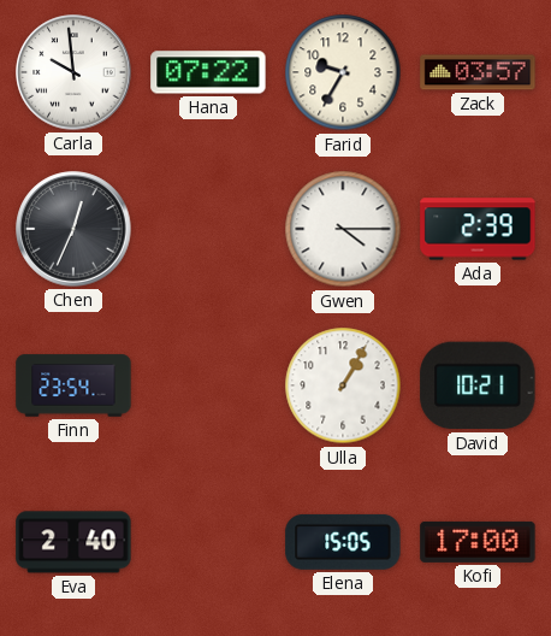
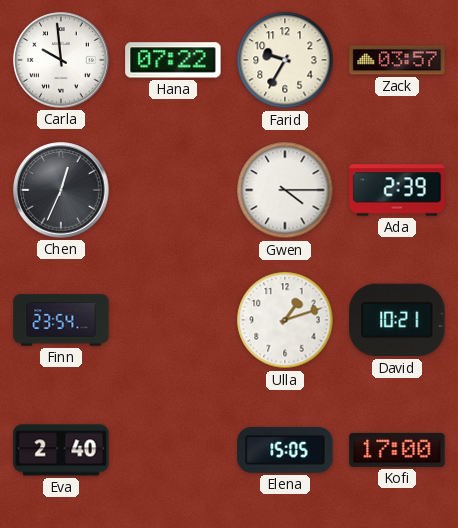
Ulla: 1:05 -> 1:12
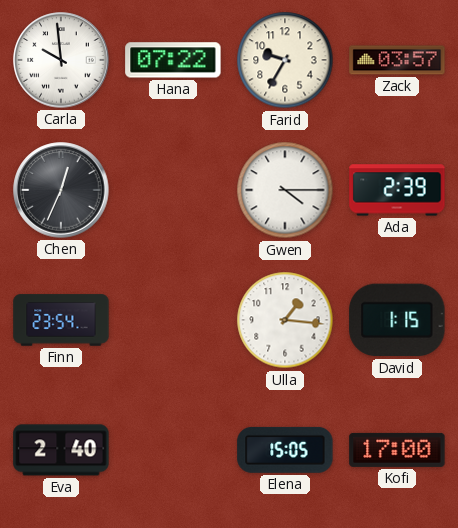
Ulla: 1:12 -> 1:16
David: 10:21 -> 1:15
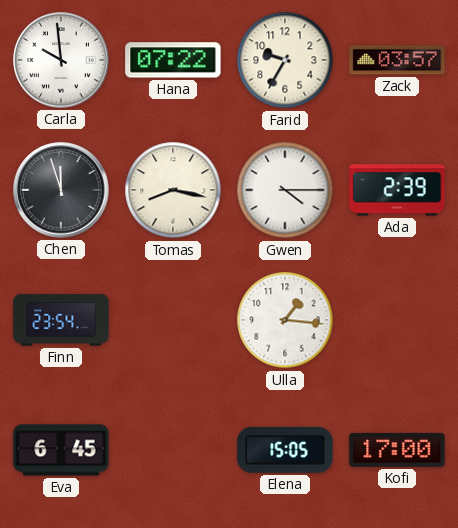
Chen: 12:34 -> 11:57
Tomas: none -> 8:17
David: 1:15 -> none
Eva: 2:40 -> 6:45
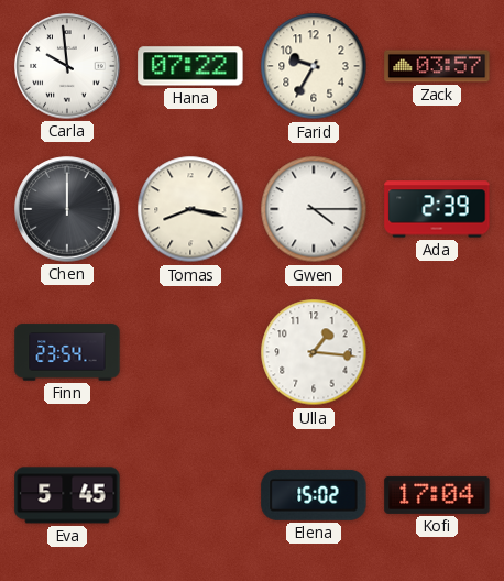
Chen: 11:57 -> 12:00
Eva: 6:45 -> 5:45
Elena: 15:05 -> 15:02
Kofi: 17:00 -> 17:04
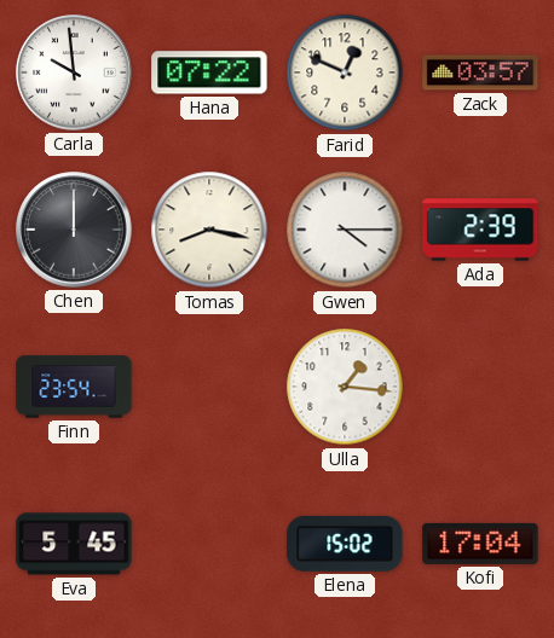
Farid: 9:35 -> 12:49
